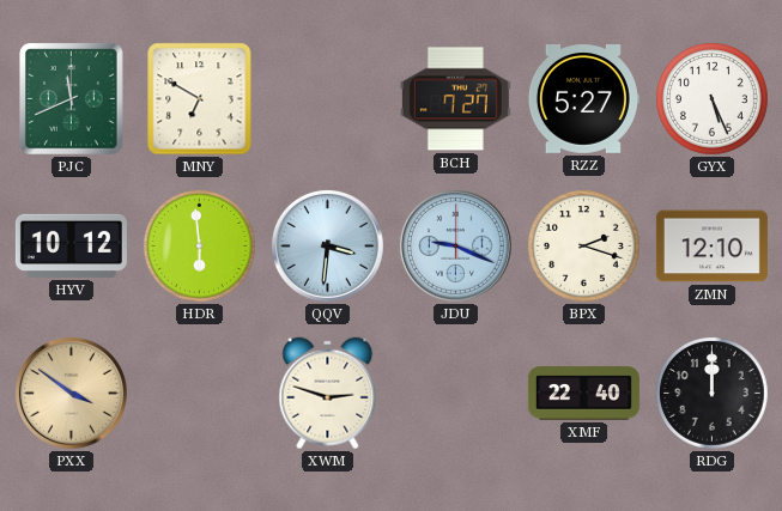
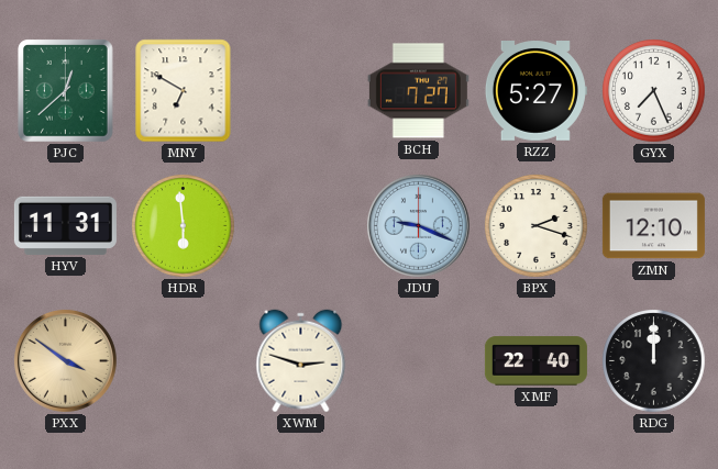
PJC: 11:41 -> 12:38
GYX: 5:26 -> 7:26
HYV: 10:12 -> 11:31
QQV: 3:31 -> none
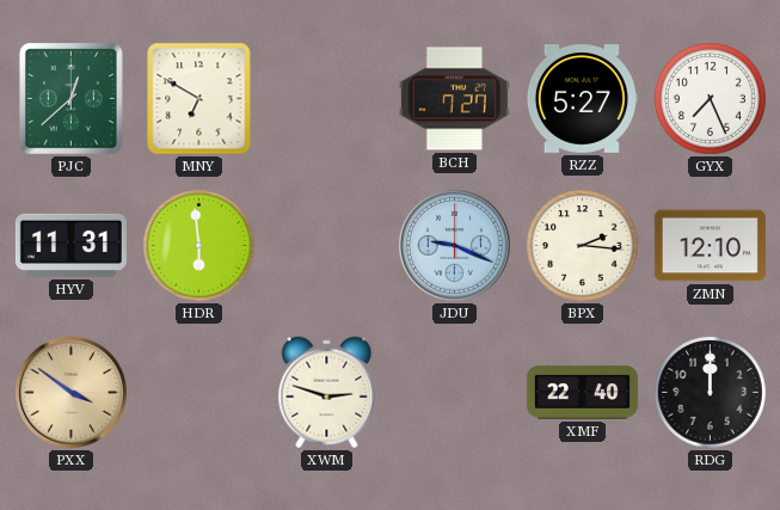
BPX: 2:18 -> 2:16
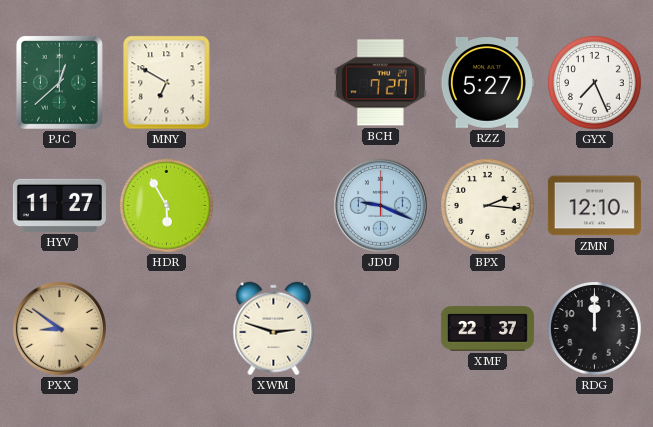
HYV: 11:31 -> 11:27
HDR: 5:59 -> 5:55
PXX: 3:51 -> 8:51
XMF: 22:40 -> 22:37
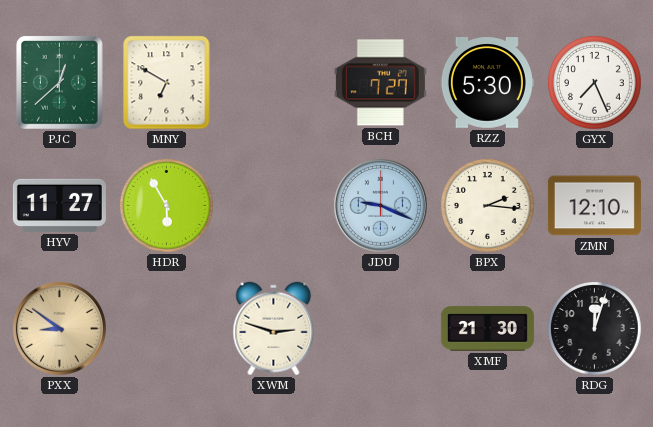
RZZ: 5:27 -> 5:30
XMF: 22:37 -> 21:30
RDG: 12:00 -> 12:03
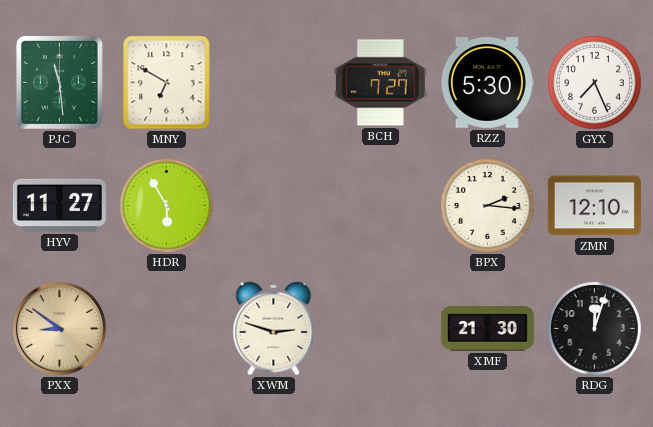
PJC: 12:38 -> 11:29
JDU: 9:19 -> none
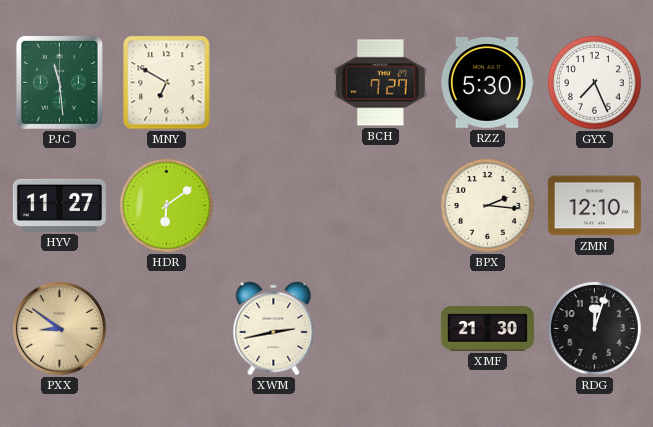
HDR: 5:55 -> 6:09
XWM: 2:48 -> 2:43
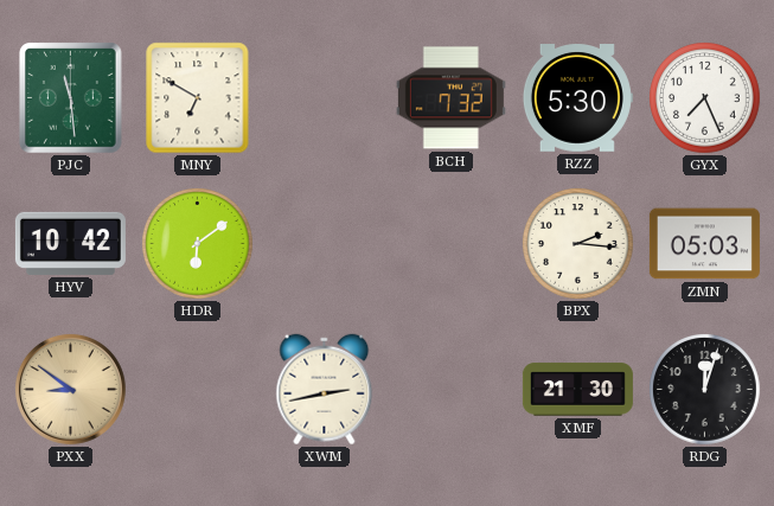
BCH: 7:27 -> 7:32
HYV: 11:27 -> 10:42
ZMN: 12:10 -> 05:03
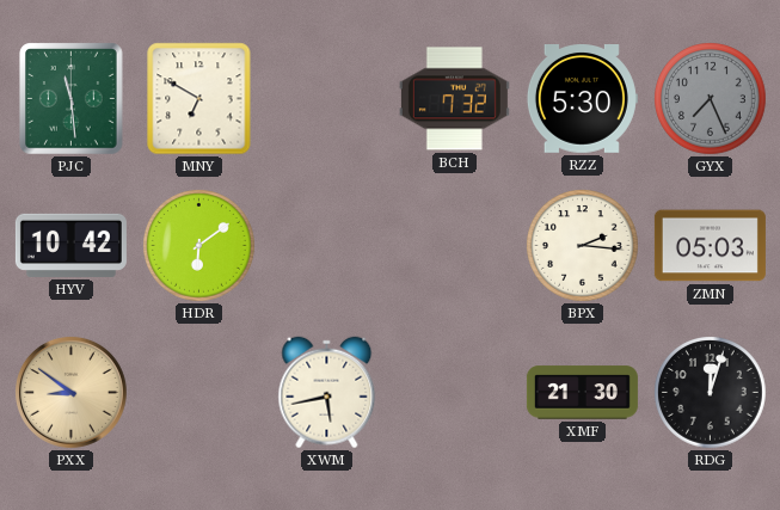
GYX dial: white -> grey
XWM: 2:43 -> 5:43
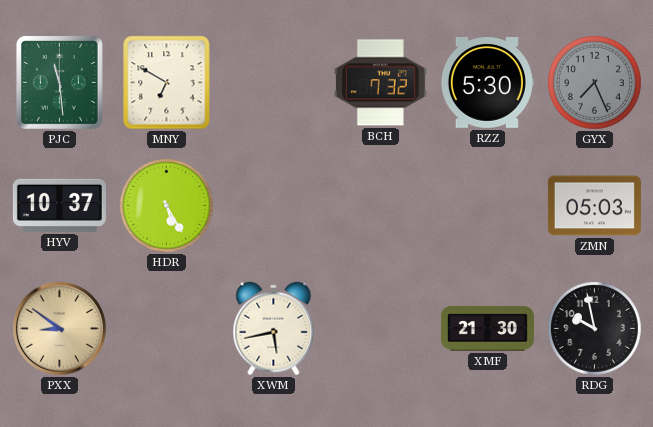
HYV: 10:42 -> 10:37
HDR: 6:09 -> 5:25
BPX: 2:16 -> none
RDG: 12:03 -> 9:58
